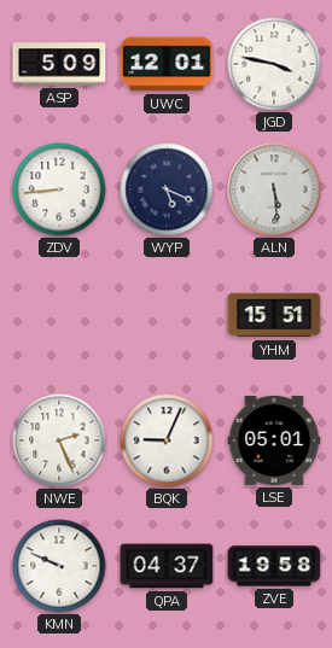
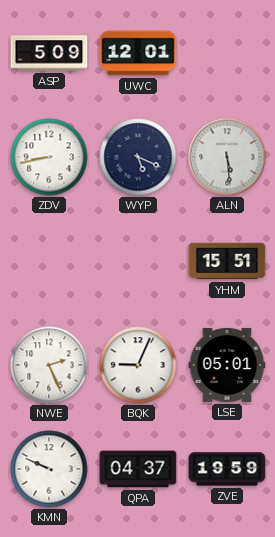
JGD: 3:47 -> none
ZDV: 8:44 -> 8:43
ZVE: 19:58 -> 19:59
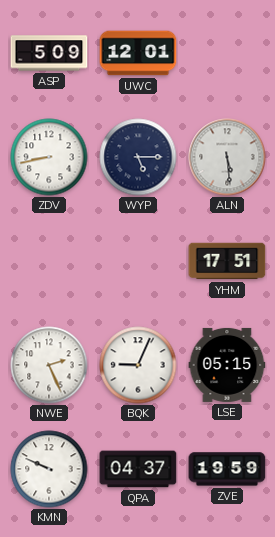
WYP: 5:19 -> 5:15
YHM: 15:51 -> 17:51
LSE: 05:01 -> 05:15
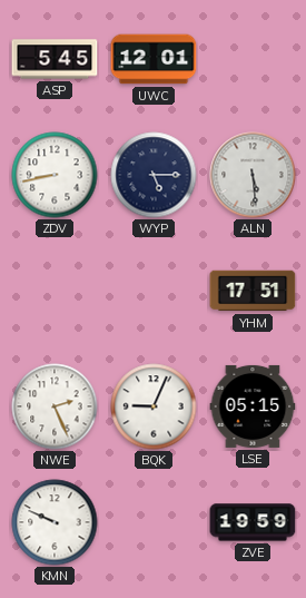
ASP: 5:09 -> 5:45
QPA: 04:37 -> none
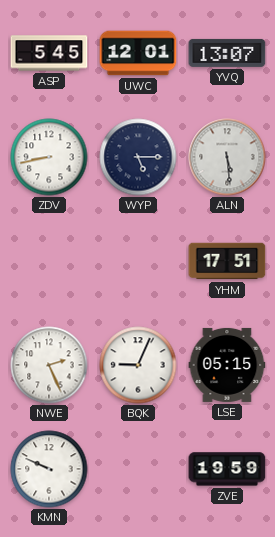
YVQ: none -> 13:07
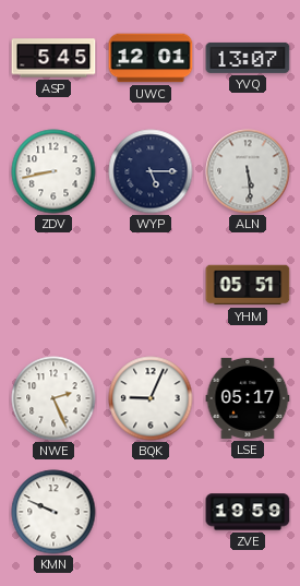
YHM: 17:51 -> 05:51
LSE: 05:15 -> 05:17
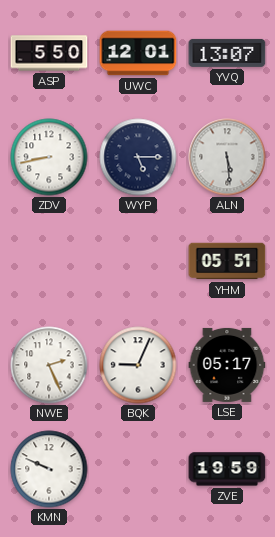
ASP: 5:45 -> 5:50
